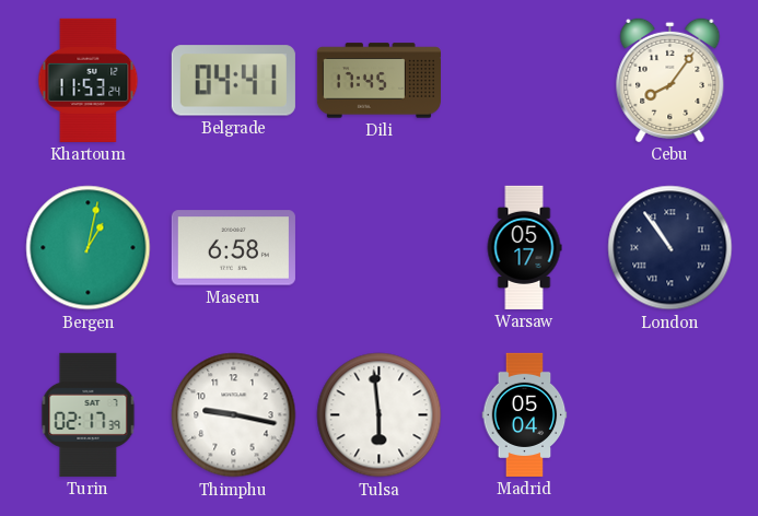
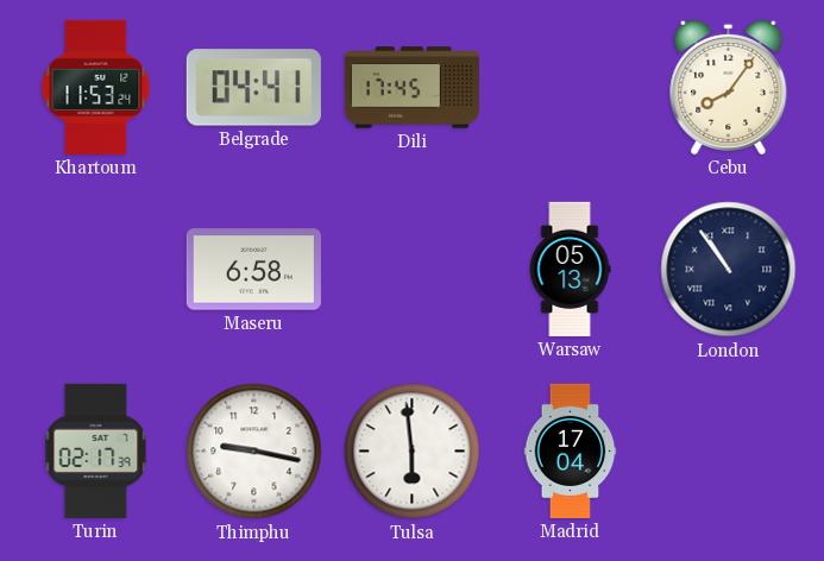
Bergen: 1:02 -> none
Warsaw: 05:17 -> 05:13
Madrid: 05:04 -> 17:04
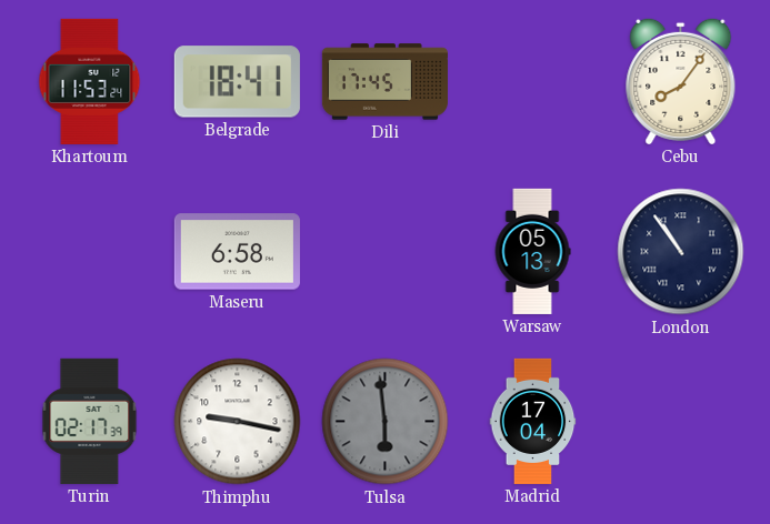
Belgrade: 04:41 -> 18:41
Tulsa dial: white -> grey
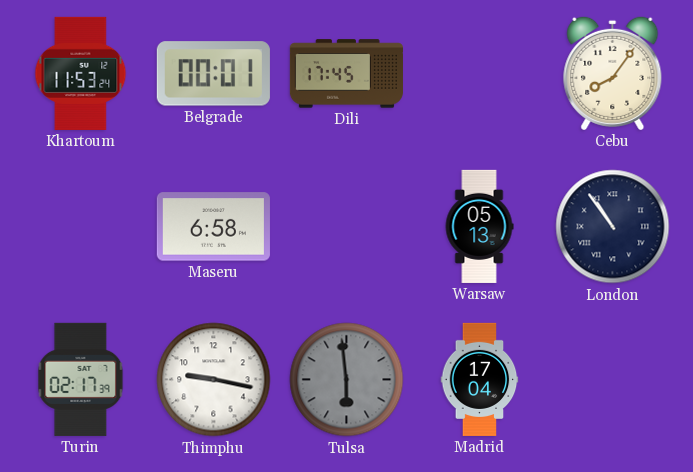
Belgrade: 18:41 -> 00:01
